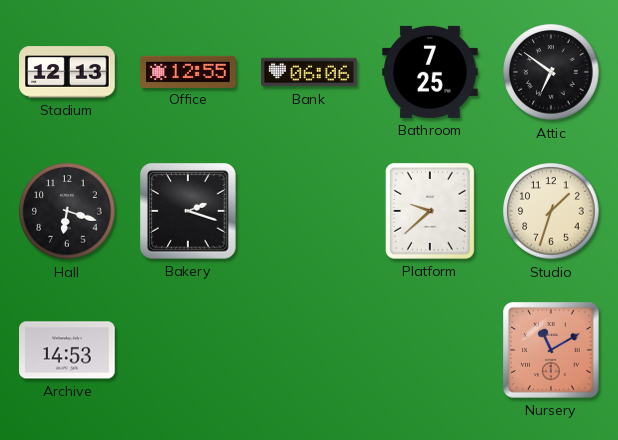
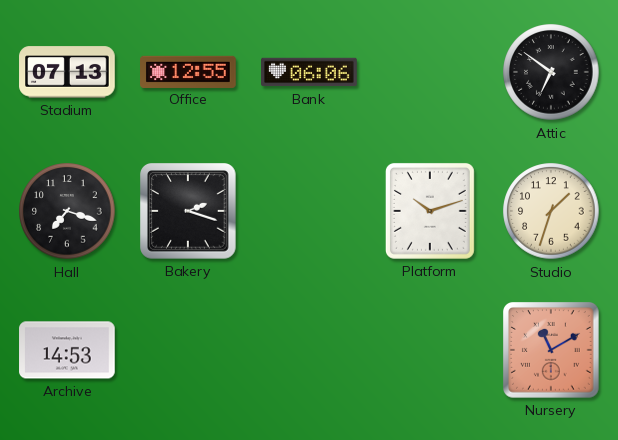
Stadium: 12:13 -> 07:13
Bathroom: 7:25 -> none
Hall: 6:18 -> 7:18
Platform: 9:38 -> 10:12
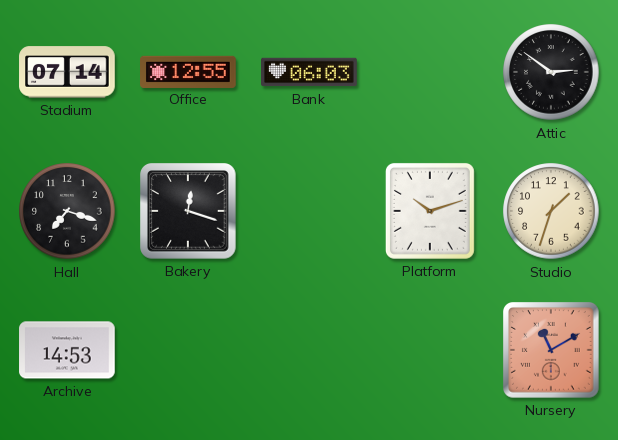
Stadium: 07:13 -> 07:14
Bank: 06:06 -> 06:03
Attic: 6:51 -> 2:51
Bakery: 2:18 -> 12:18
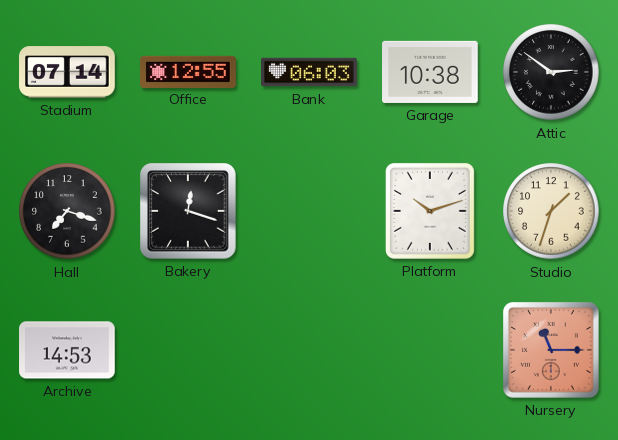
Garage: none -> 10:38
Nursery: 11:10 -> 11:15
